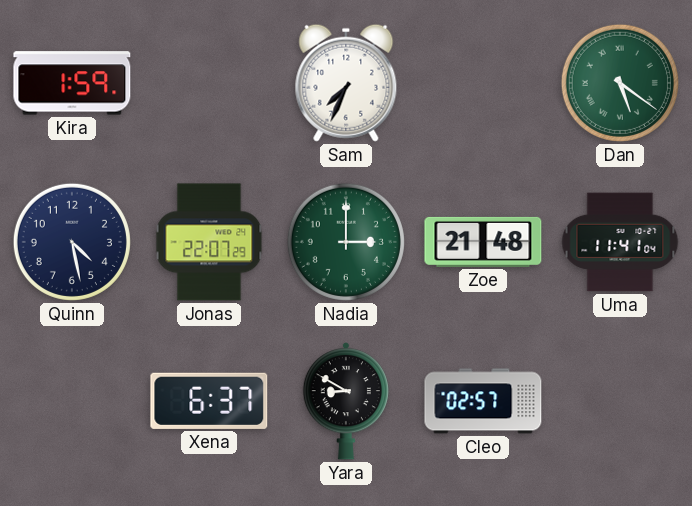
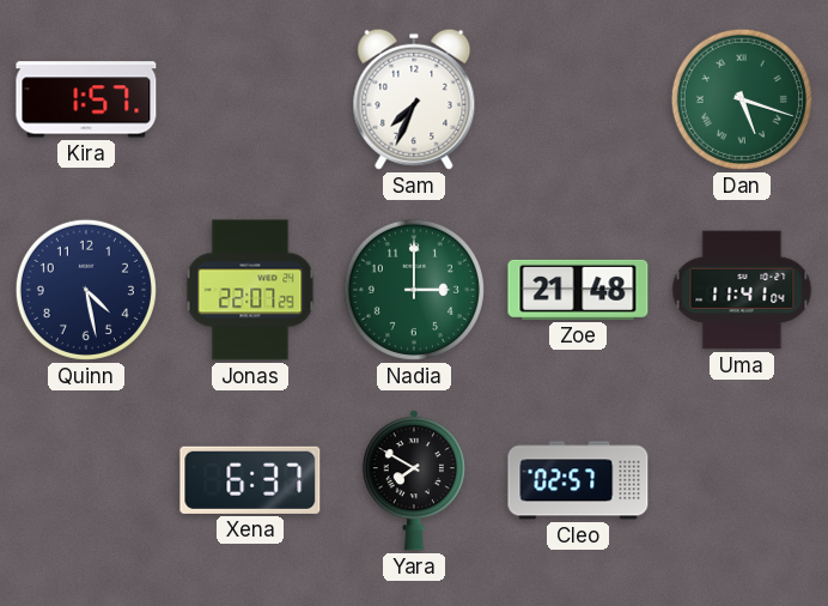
Kira: 1:59 -> 1:57
Dan: 5:21 -> 5:18
Yara: 8:50 -> 7:50
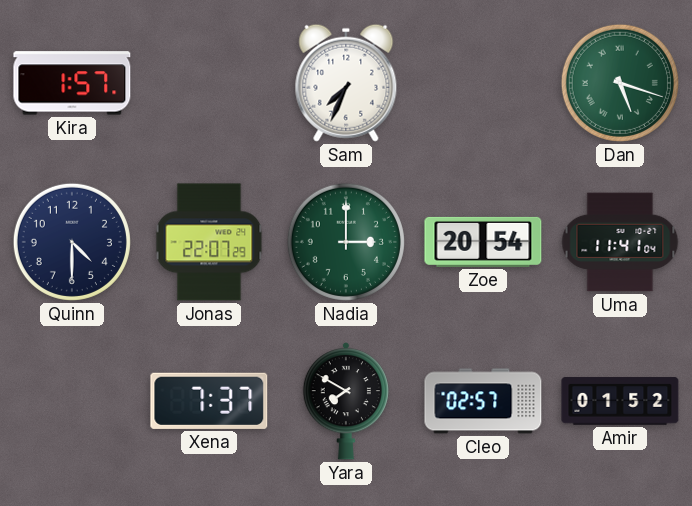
Quinn: 4:28 -> 4:30
Zoe: 21:48 -> 20:54
Xena: 6:37 -> 7:37
Amir: none -> 01:52
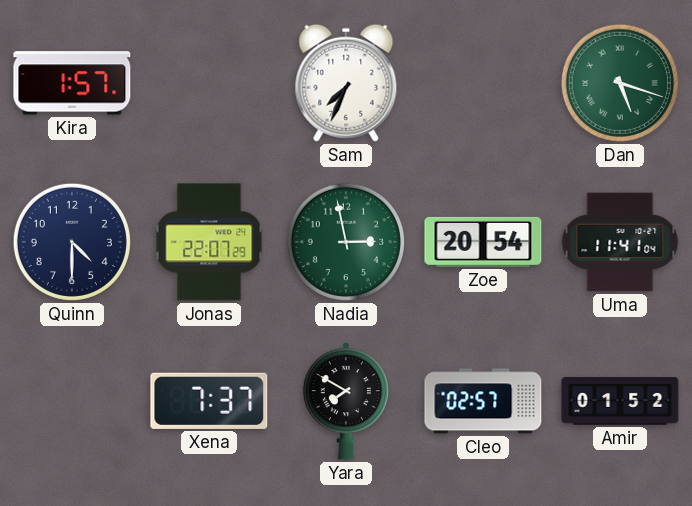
Nadia: 3:00 -> 2:58
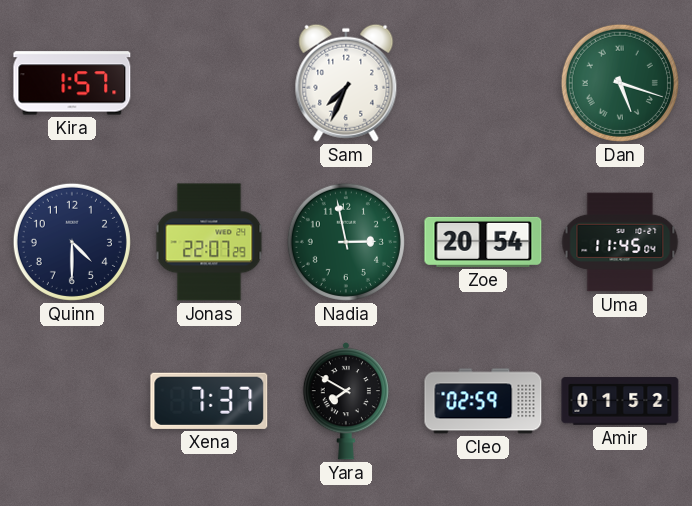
Uma: 11:41 -> 11:45
Cleo: 02:57 -> 02:59
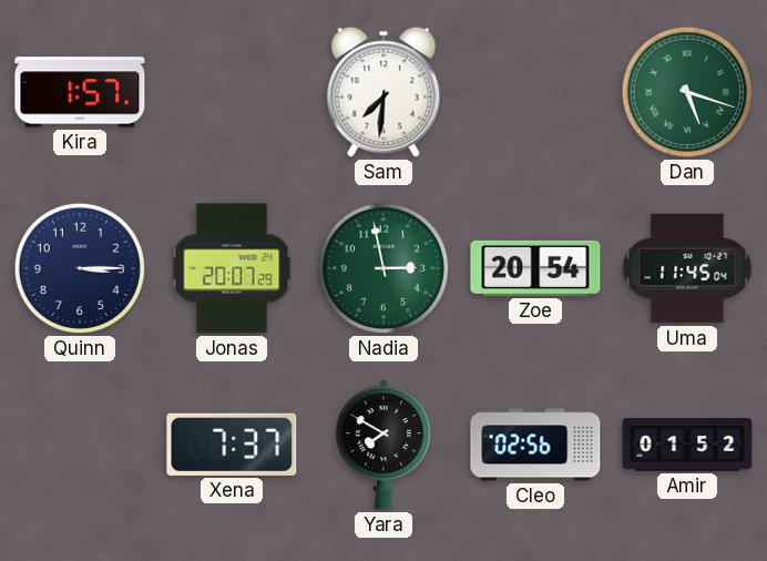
Sam: 7:34 -> 7:31
Quinn: 4:30 -> 3:15
Jonas: 22:07 -> 20:07
Cleo: 02:59 -> 02:56
